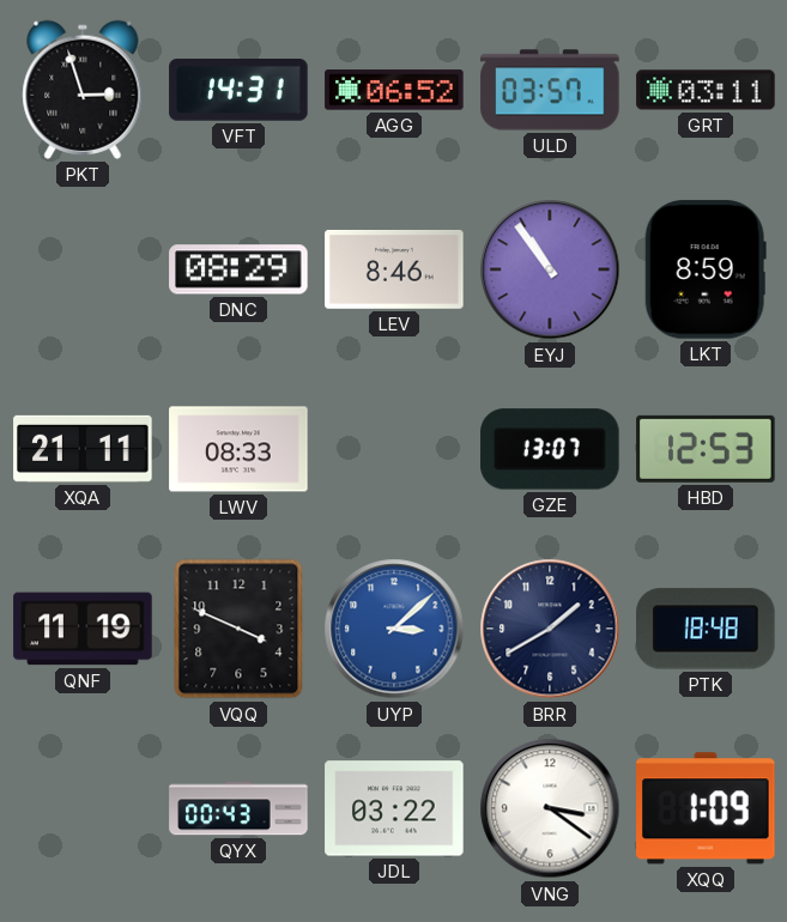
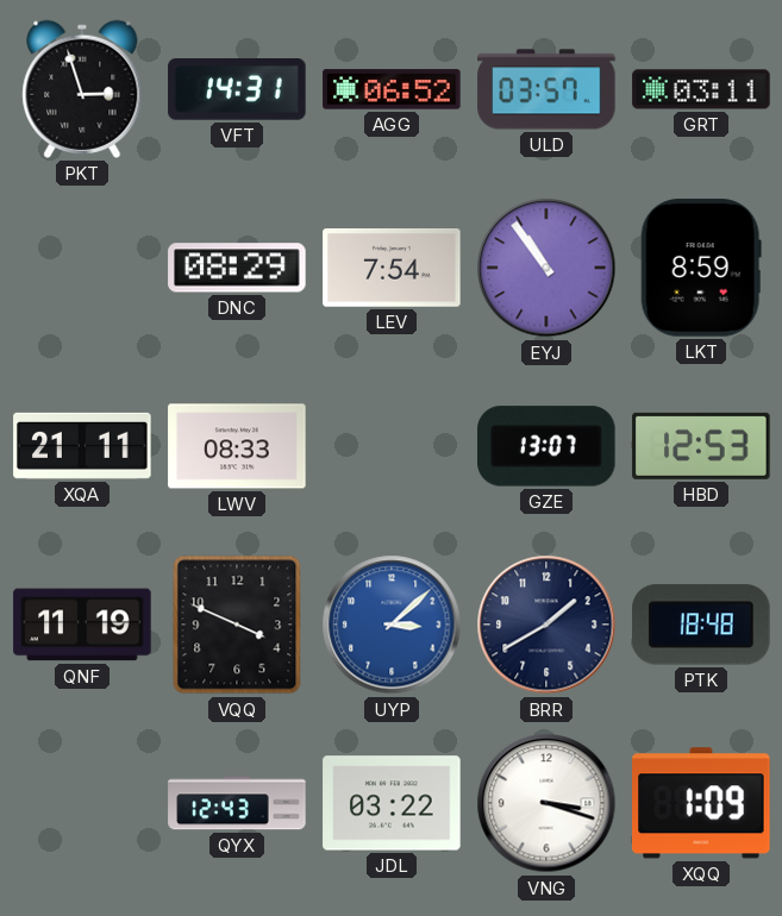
LEV: 8:46 -> 7:54
QYX: 00:43 -> 12:43
VNG: 3:21 -> 3:18
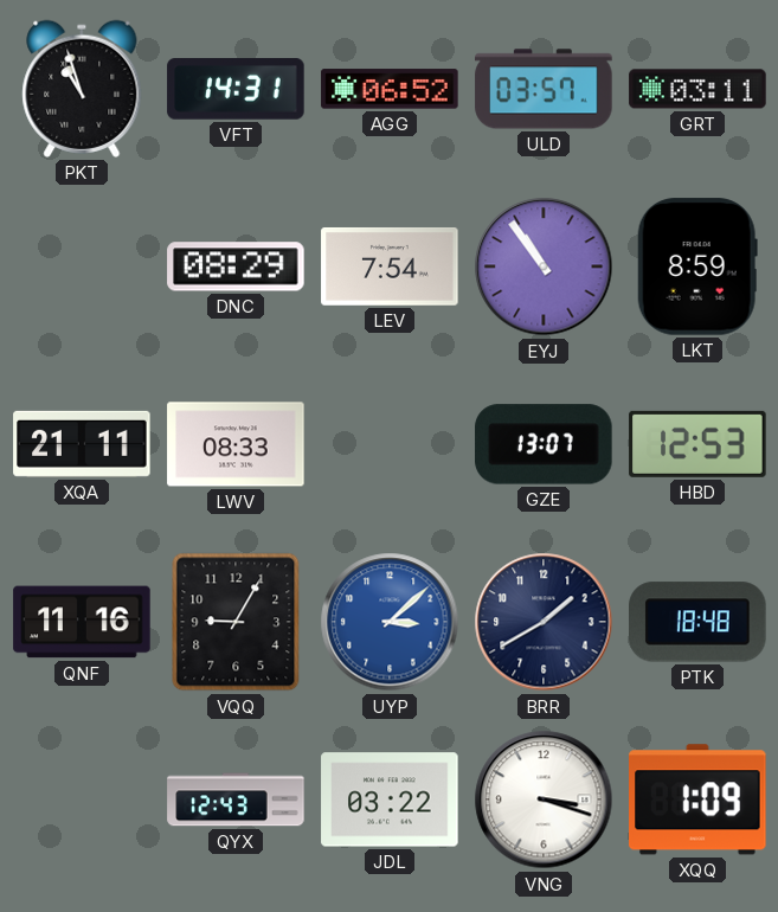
PKT: 2:57 -> 10:57
QNF: 11:19 -> 11:16
VQQ: 3:49 -> 9:05
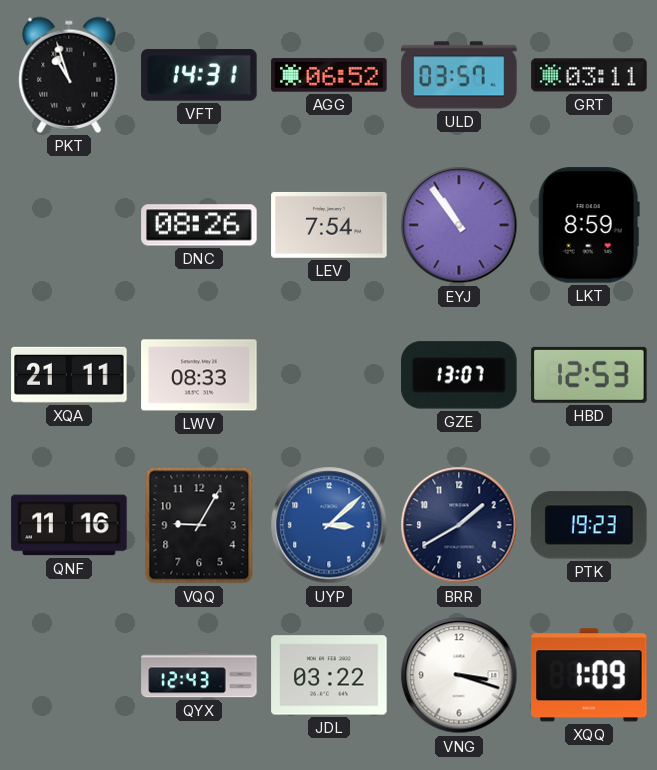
DNC: 08:29 -> 08:26
PTK: 18:48 -> 19:23
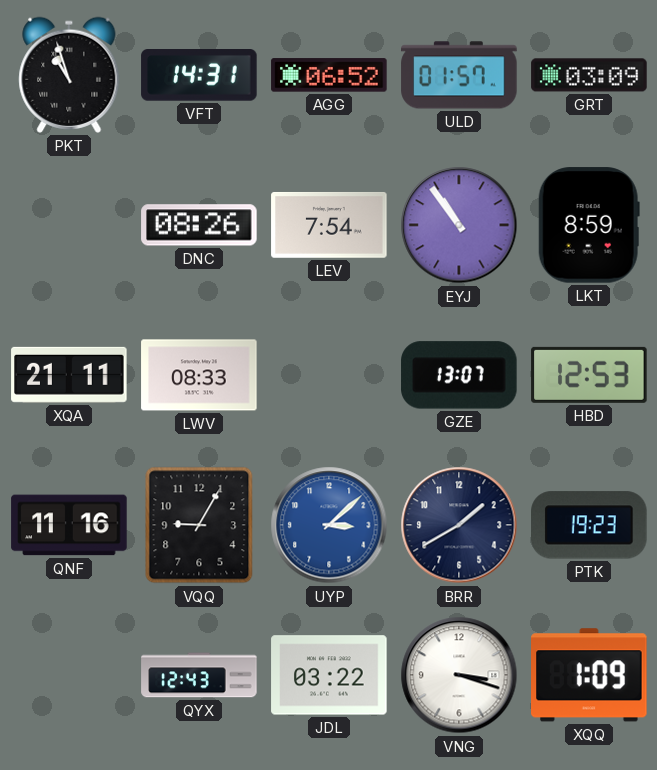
ULD: 03:57 -> 01:57
GRT: 03:11 -> 03:09
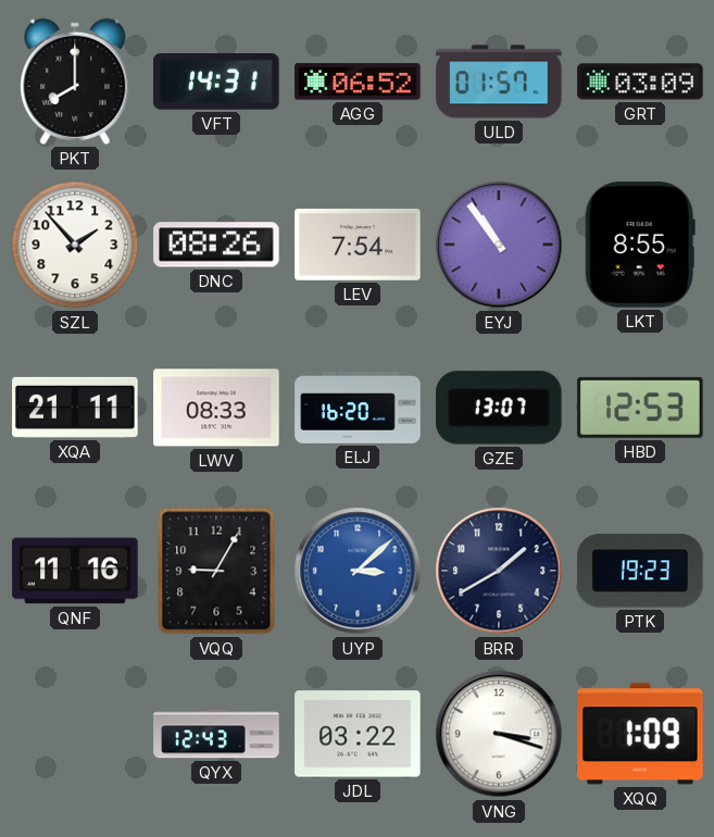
PKT: 10:57 -> 8:00
SZL: none -> 1:53
LKT: 8:59 -> 8:55
ELJ: none -> 16:20
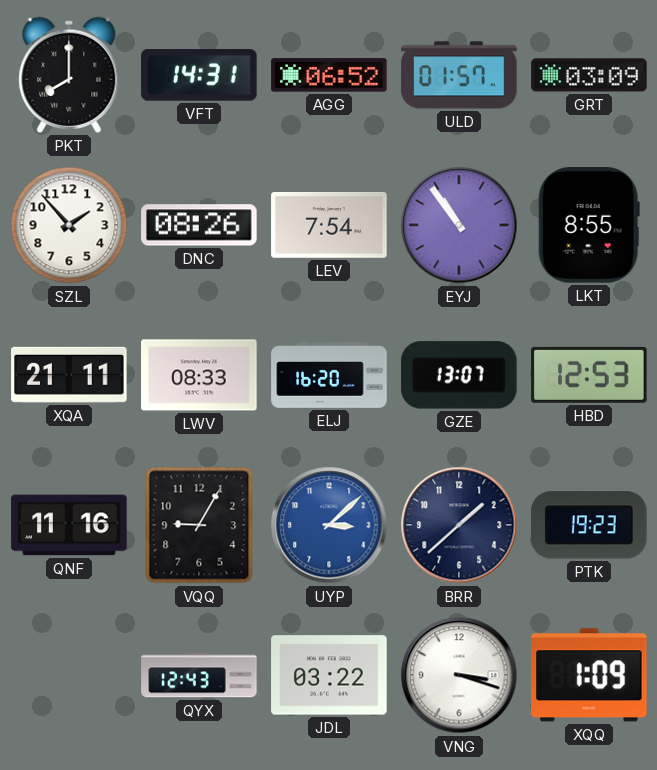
BRR: 1:40 -> 1:38
